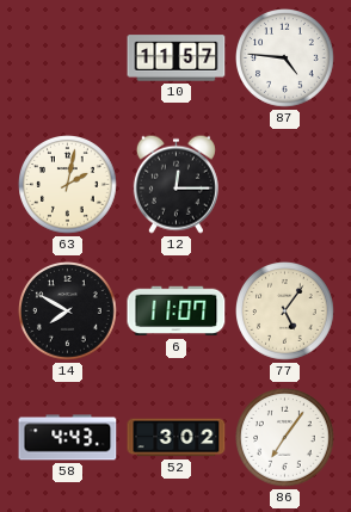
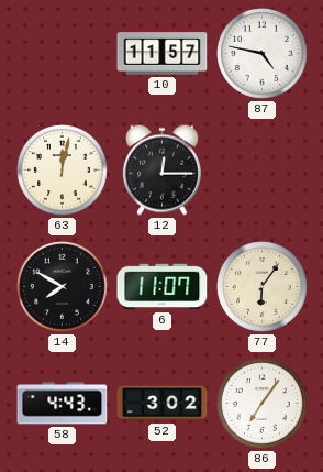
87: 4:46 -> 4:47
63: 2:02 -> 12:02
77: 5:06 -> 6:06
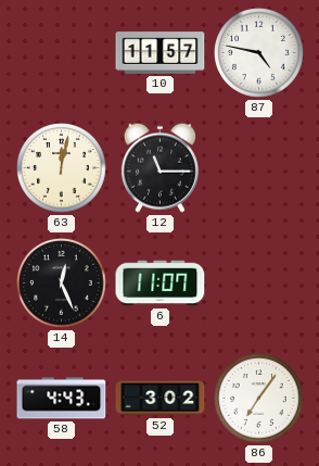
12: 12:15 -> 11:15
14: 7:50 -> 12:26
77: 6:06 -> none
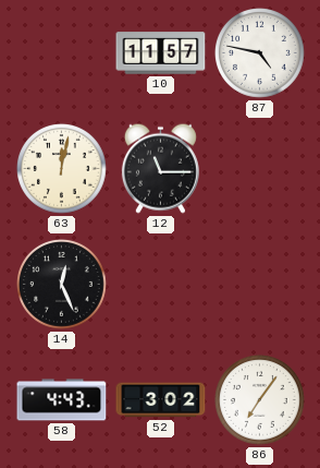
6: 11:07 -> none
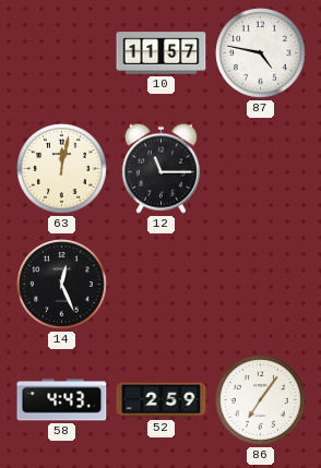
52: 3:02 -> 2:59
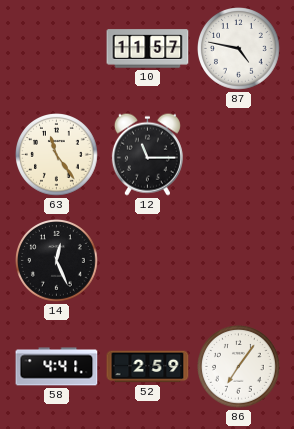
63: 12:02 -> 11:24
58: 4:43 -> 4:41
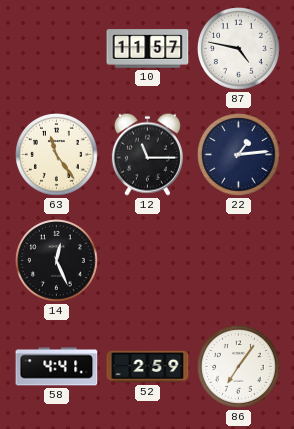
22: none -> 1:14
